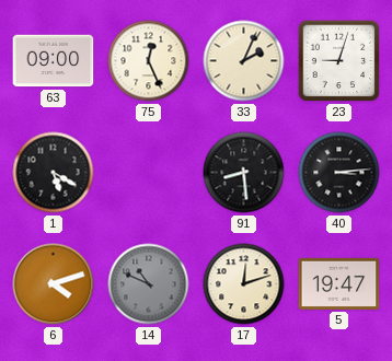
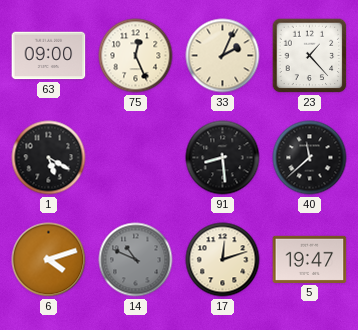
23: 9:03 -> 1:23
40: 3:14 -> 11:38
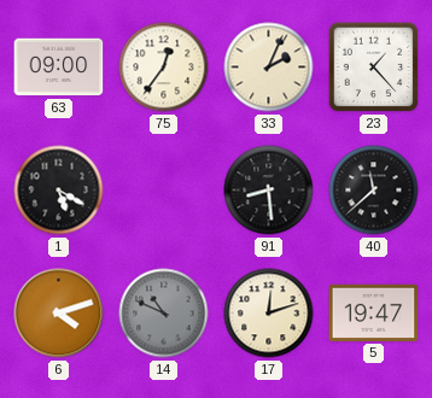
75: 12:26 -> 12:36
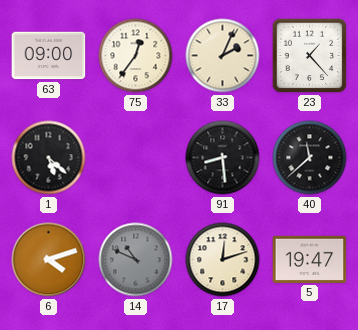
1: 5:20 -> 5:22
